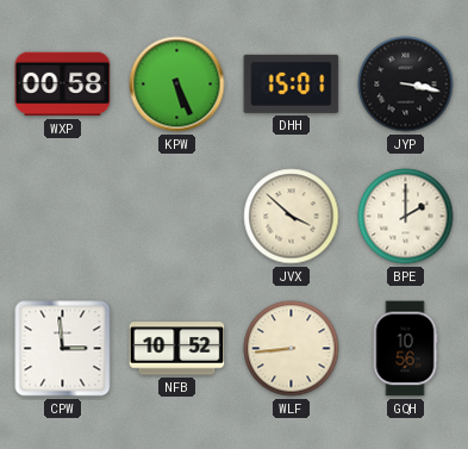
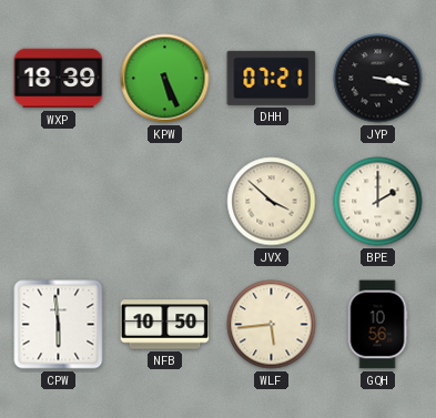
WXP: 00:58 -> 18:39
DHH: 15:01 -> 07:21
CPW: 2:59 -> 5:59
NFB: 10:52 -> 10:50
WLF: 8:44 -> 5:44
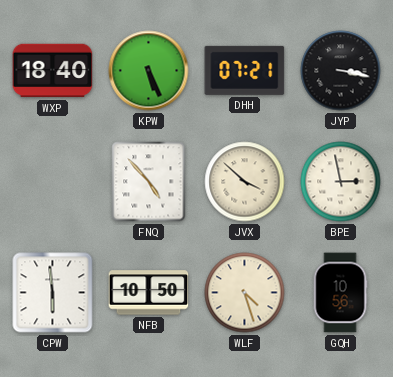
WXP: 18:39 -> 18:40
FNQ: none -> 4:53
BPE: 2:00 -> 2:58
WLF: 5:44 -> 4:27
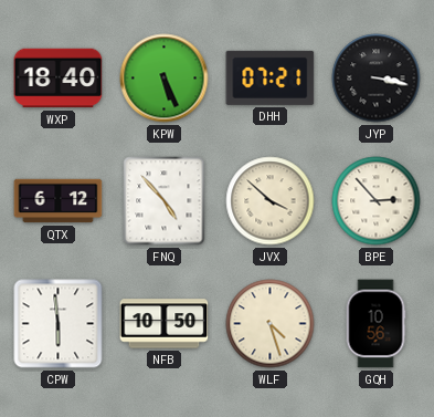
QTX: none -> 6:12
BPE: 2:58 -> 2:53
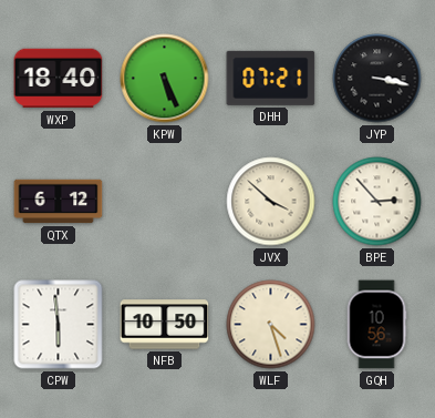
FNQ: 4:53 -> none
